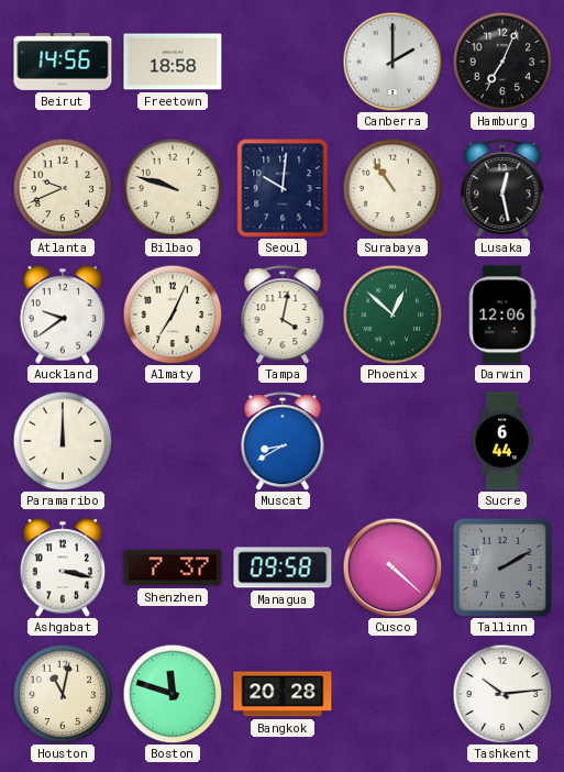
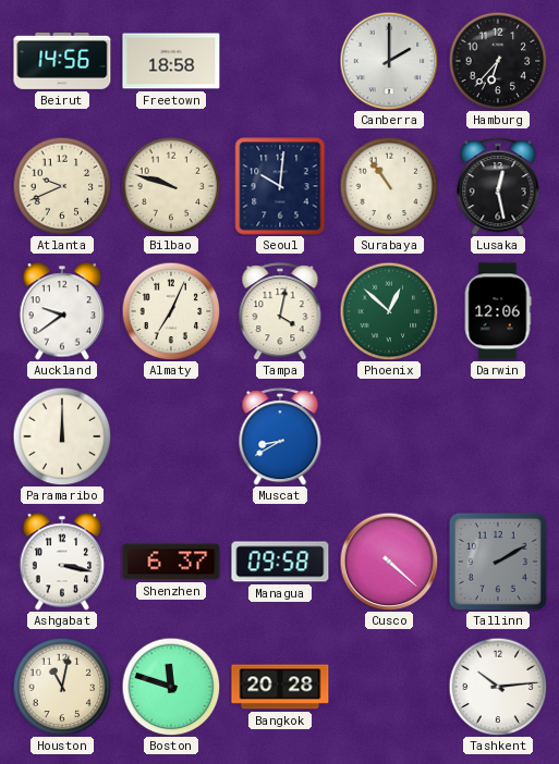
Hamburg: 7:04 -> 6:37
Sucre: 6:44 -> none
Shenzhen: 7:37 -> 6:37
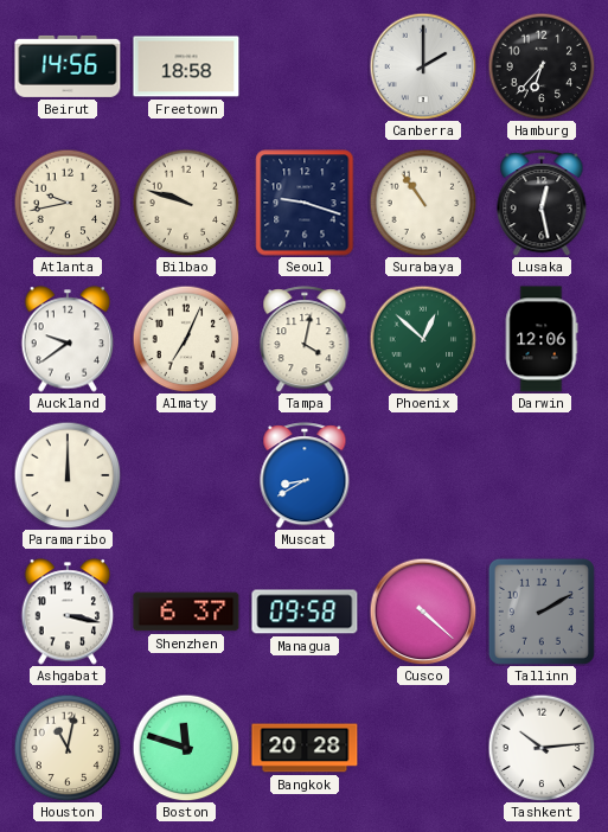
Atlanta: 9:41 -> 9:43
Seoul: 10:01 -> 9:18
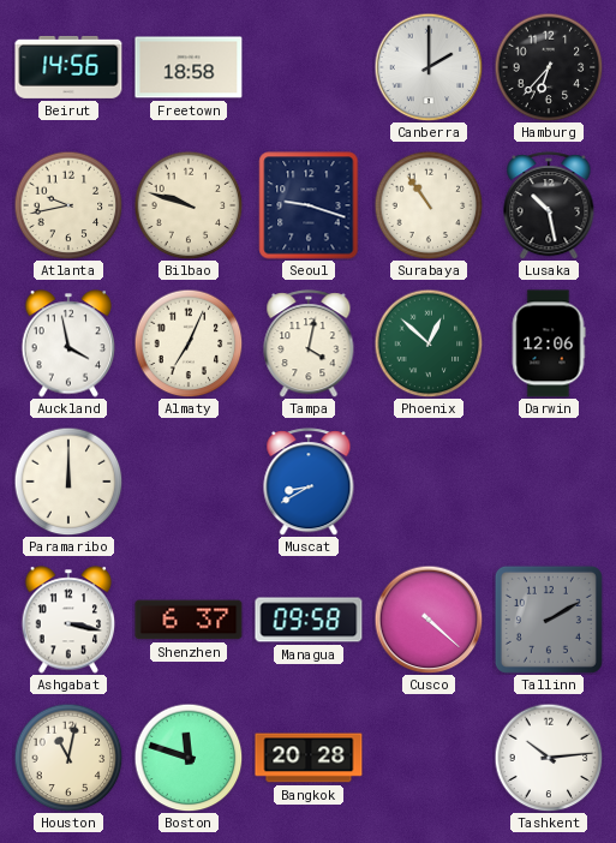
Lusaka: 12:28 -> 10:28
Auckland: 9:39 -> 3:58
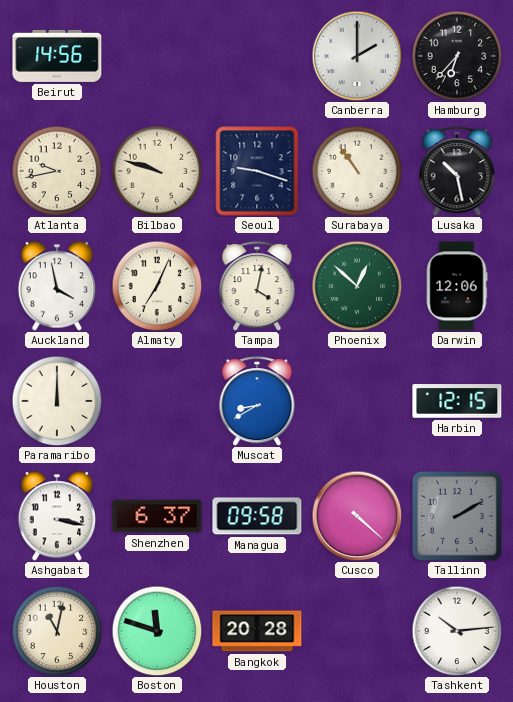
Freetown: 18:58 -> none
Harbin: none -> 12:15
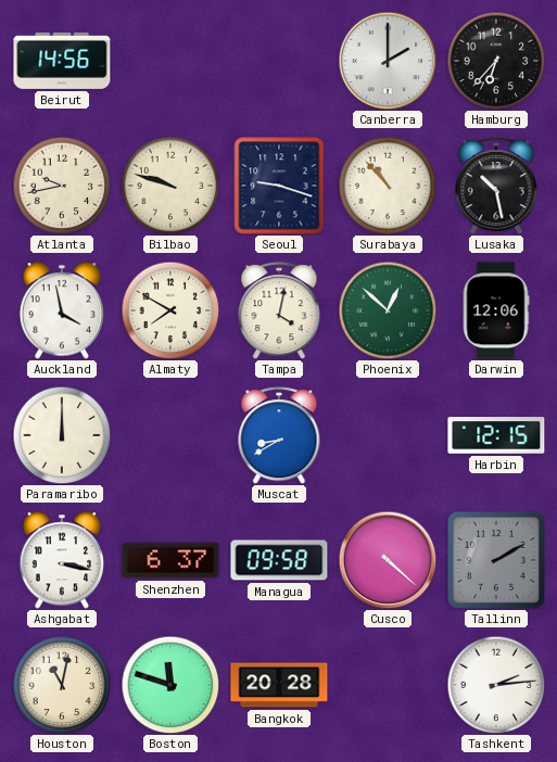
Surabaya: 10:54 -> 10:53
Almaty: 7:04 -> 7:50
Tashkent: 10:14 -> 2:14
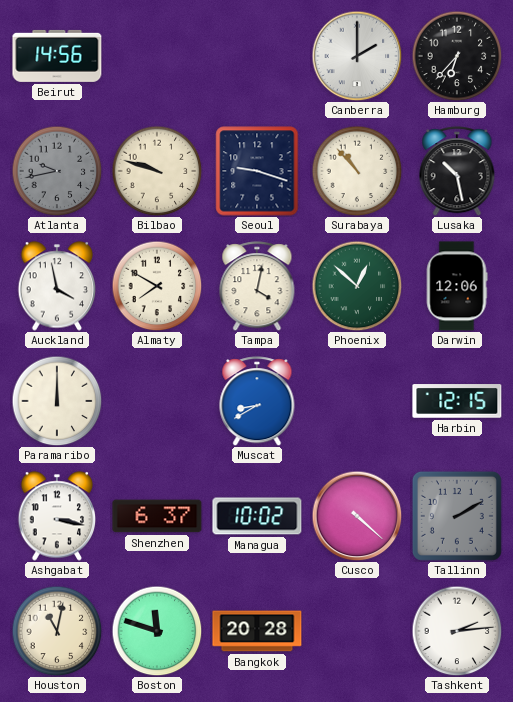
Atlanta dial: cream -> grey
Managua: 09:58 -> 10:02
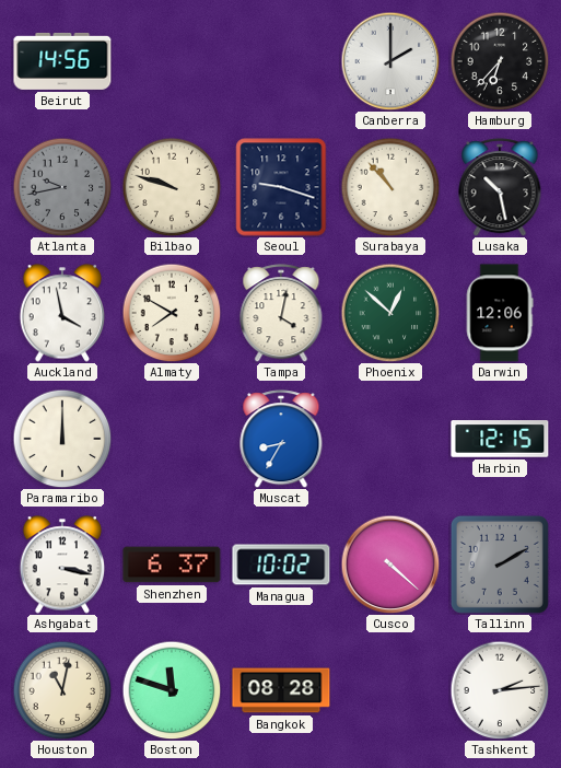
Muscat: 8:40 -> 8:35
Bangkok: 20:28 -> 08:28
